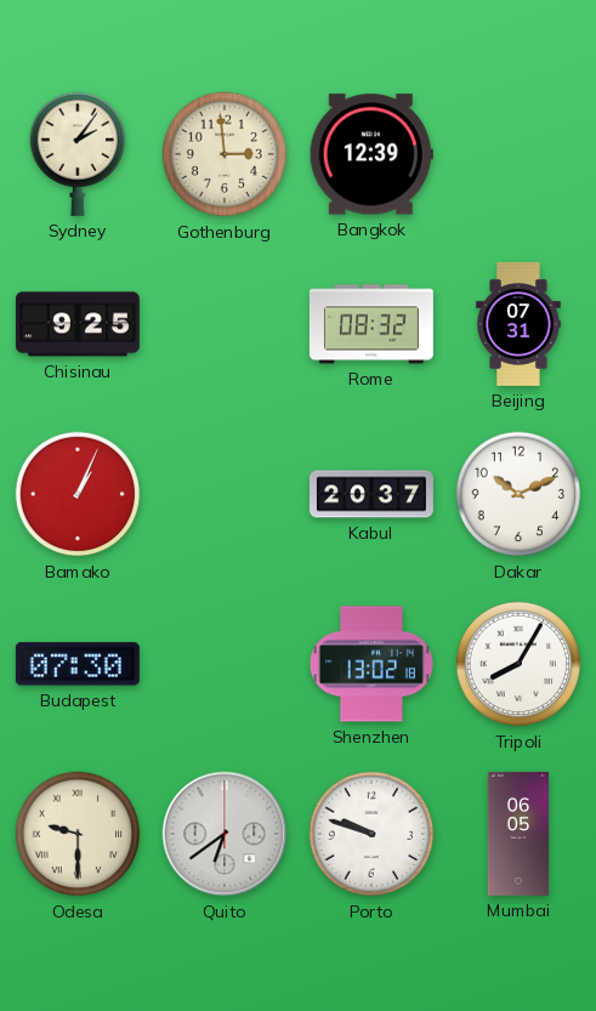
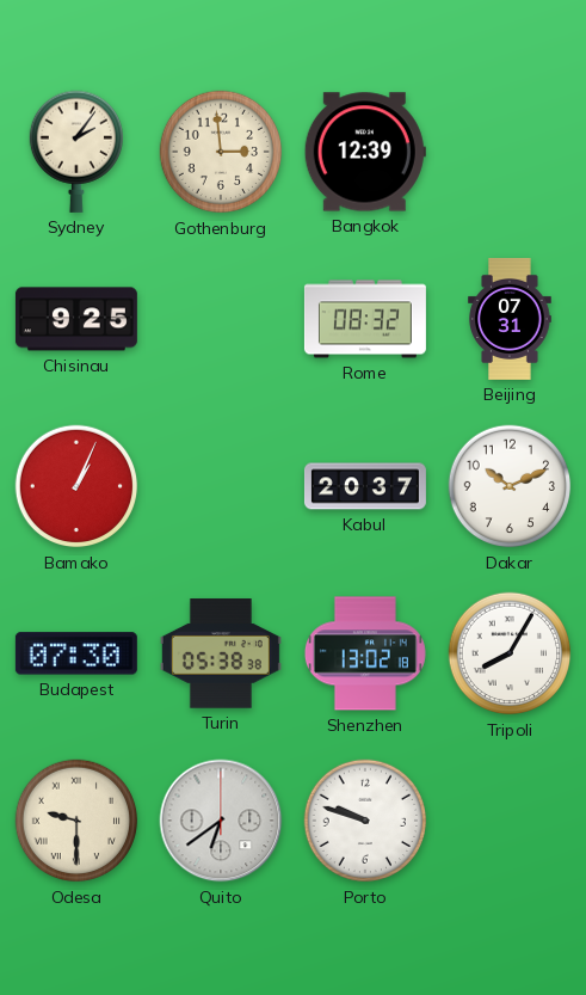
Turin: none -> 05:38
Mumbai: 06:05 -> none
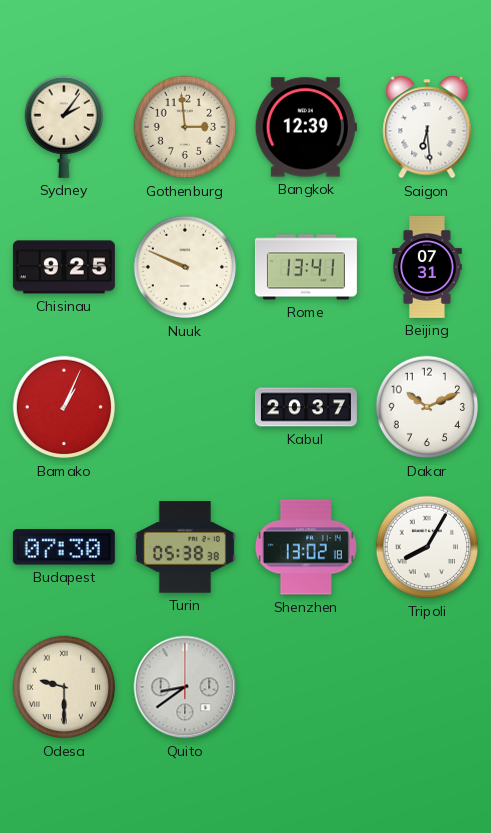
Saigon: none -> 6:29
Nuuk: none -> 9:49
Rome: 08:32 -> 13:41
Quito: 6:39 -> 8:39
Porto: 9:48 -> none
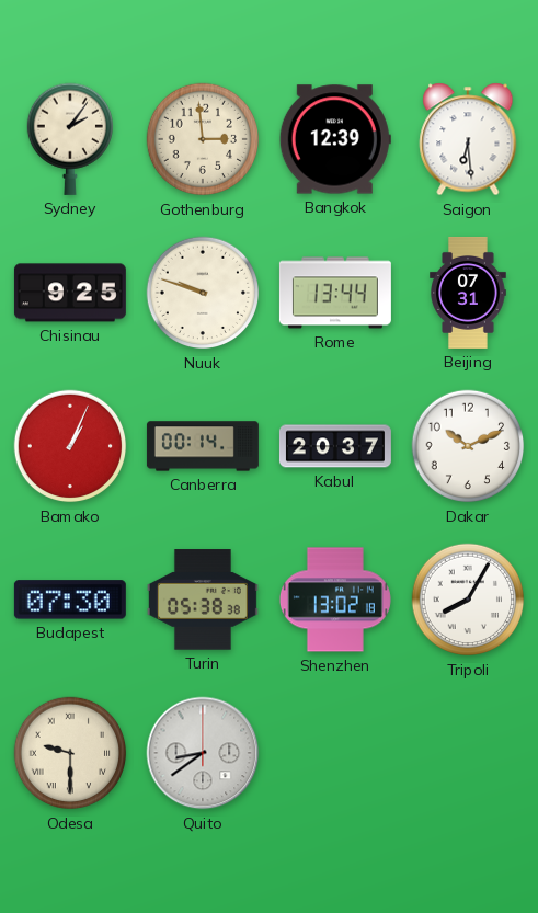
Nuuk: 9:49 -> 9:48
Rome: 13:41 -> 13:44
Canberra: none -> 00:14
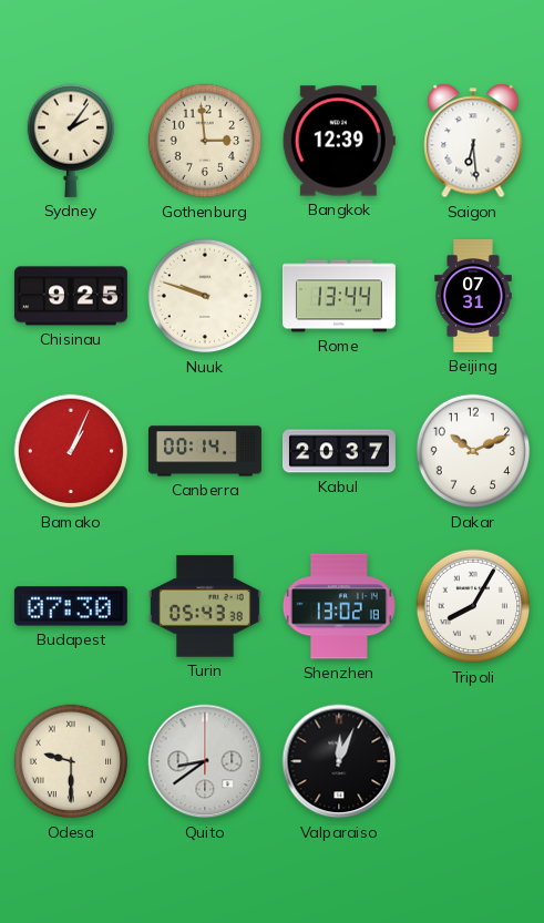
Turin: 05:38 -> 05:43
Valparaiso: none -> 12:04
